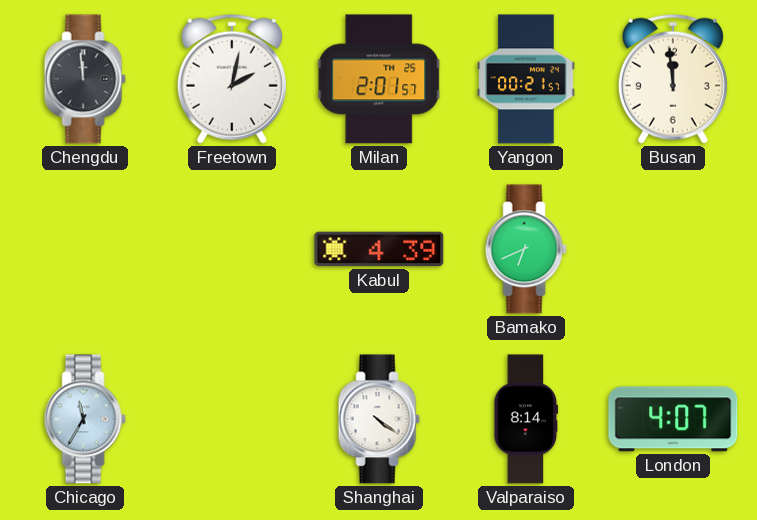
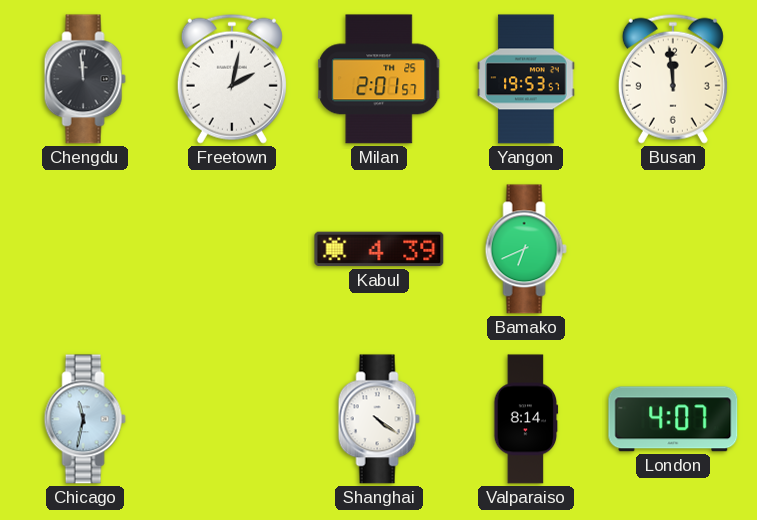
Yangon: 00:21 -> 19:53
Chicago: 11:35 -> 11:32
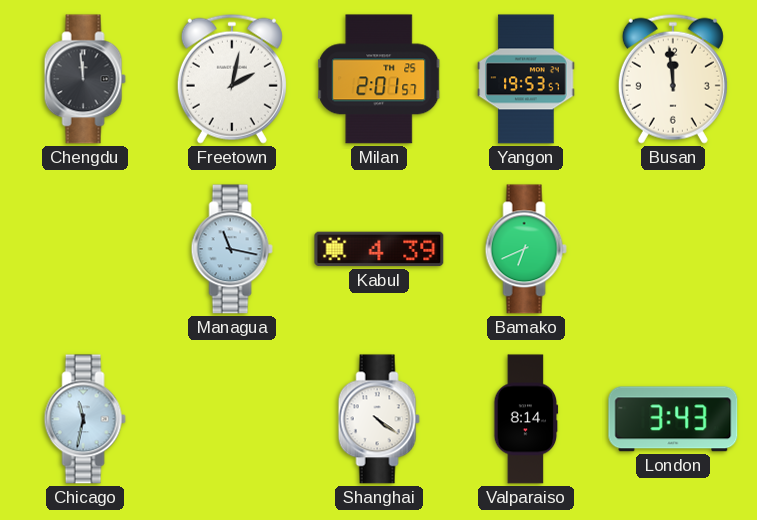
Managua: none -> 11:17
London: 4:07 -> 3:43
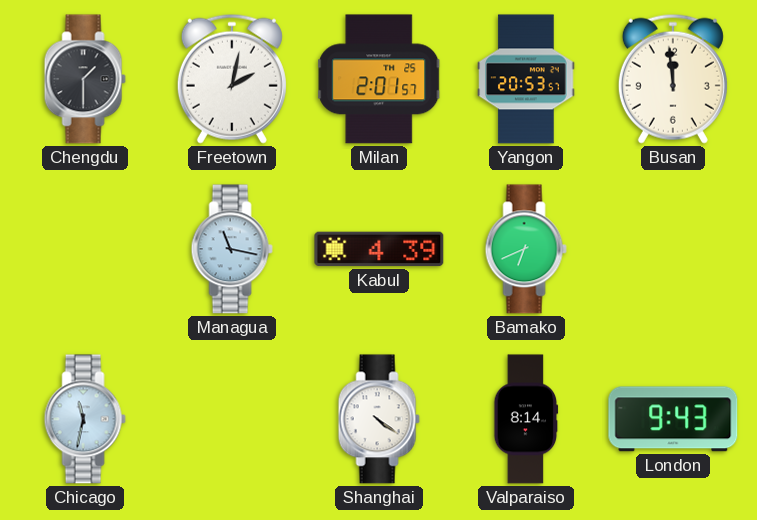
Chengdu: 11:59 -> 1:30
Yangon: 19:53 -> 20:53
London: 3:43 -> 9:43
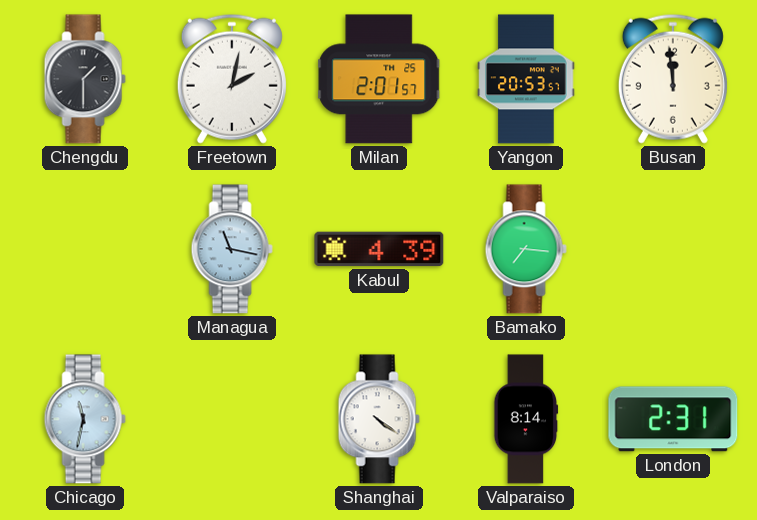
Bamako: 6:41 -> 7:16
London: 9:43 -> 2:31
